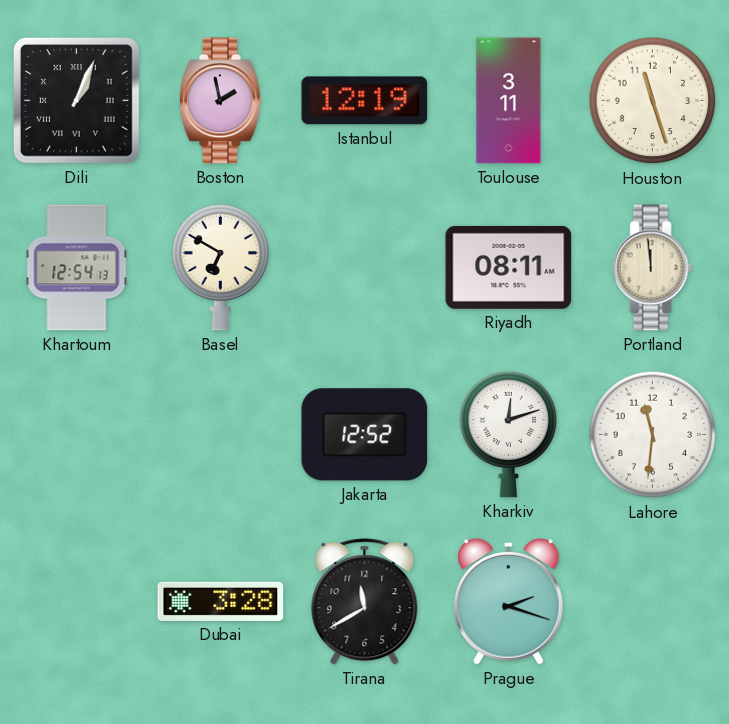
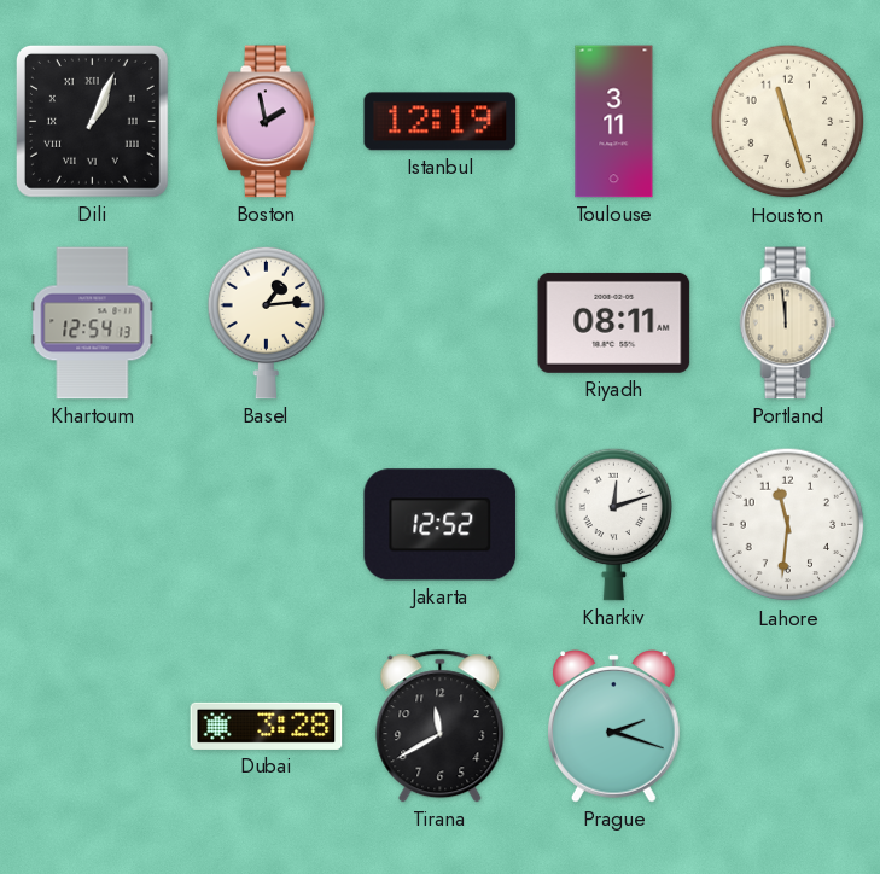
Basel: 6:50 -> 1:14
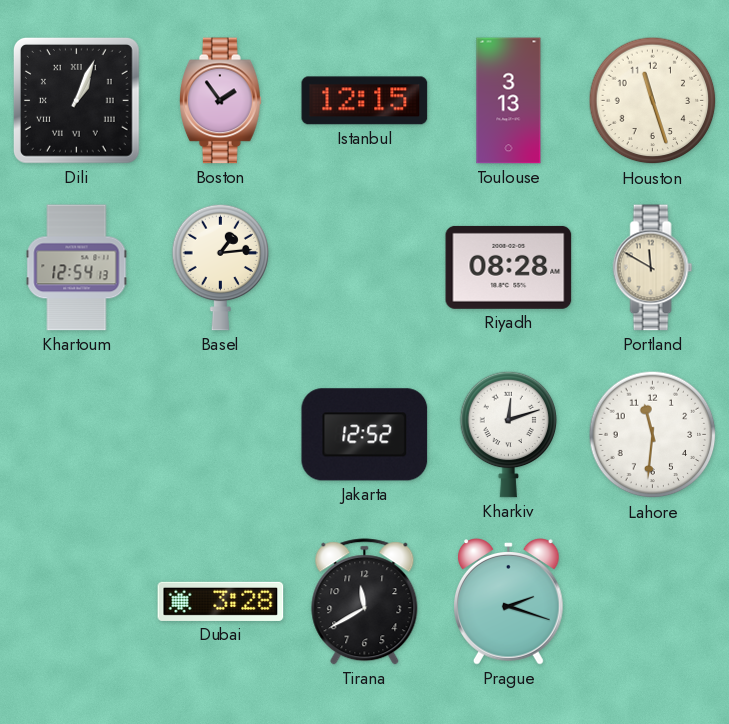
Boston: 1:58 -> 1:54
Istanbul: 12:19 -> 12:15
Toulouse: 3:11 -> 3:13
Riyadh: 08:11 -> 08:28
Portland: 11:59 -> 11:50
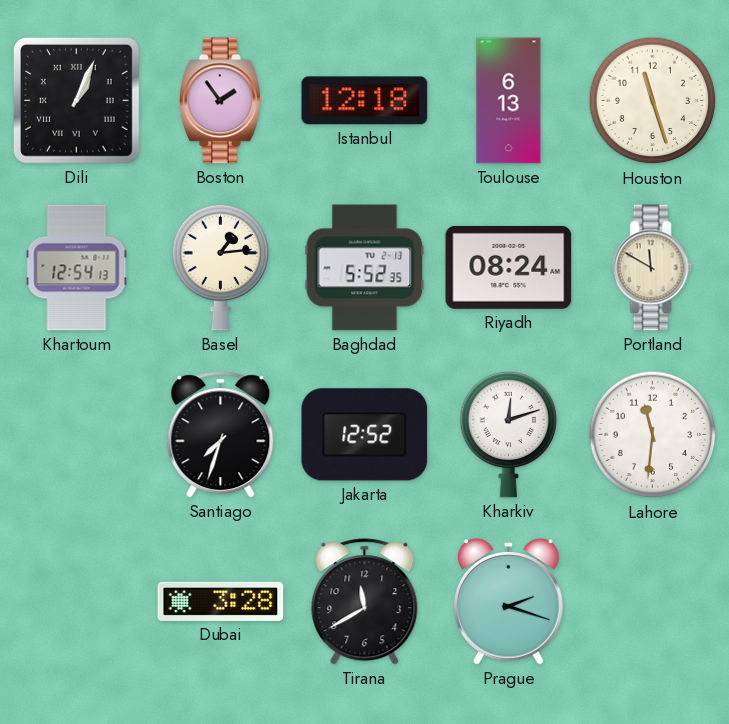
Istanbul: 12:15 -> 12:18
Toulouse: 3:13 -> 6:13
Baghdad: none -> 5:52
Riyadh: 08:28 -> 08:24
Santiago: none -> 7:33
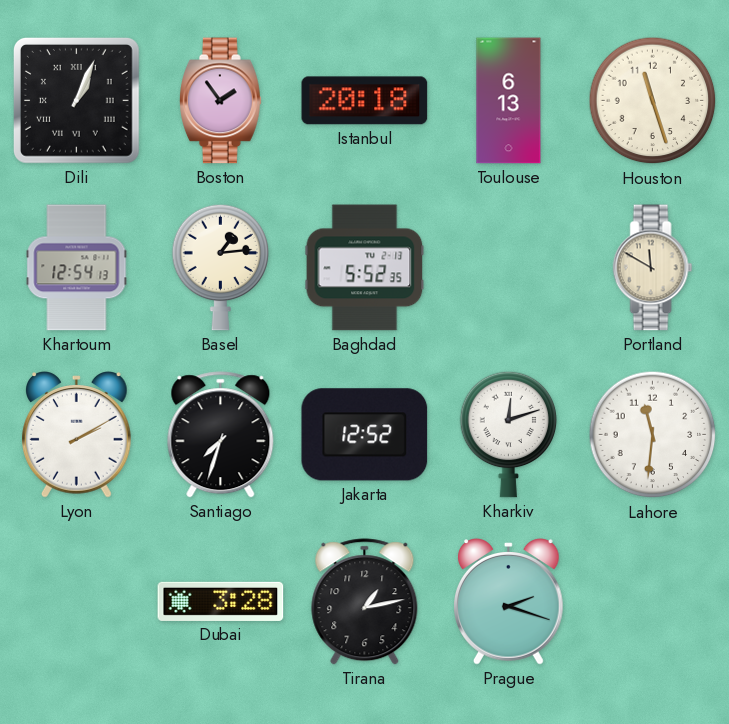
Istanbul: 12:18 -> 20:18
Riyadh: 08:24 -> none
Lyon: none -> 2:10
Tirana: 11:40 -> 1:13
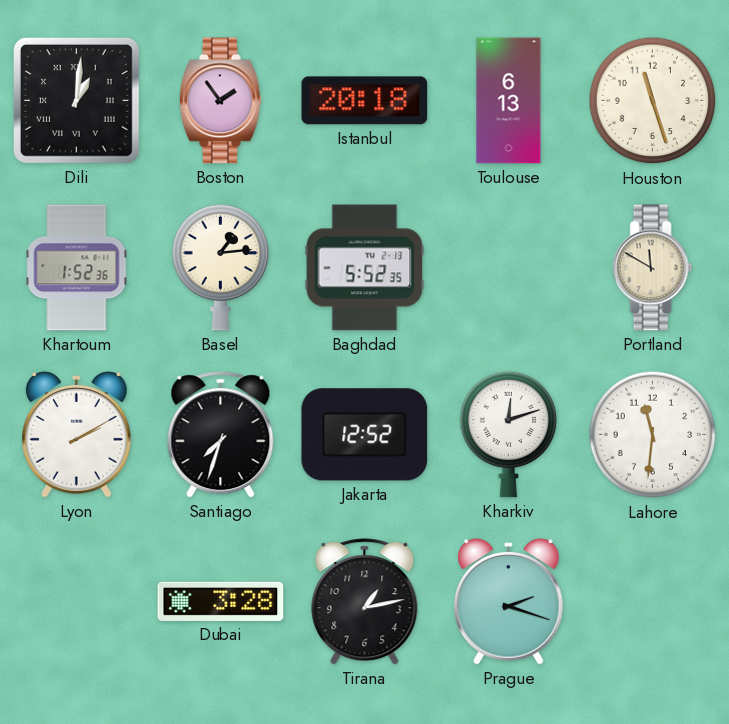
Dili: 1:04 -> 1:01
Khartoum: 12:54 -> 1:52
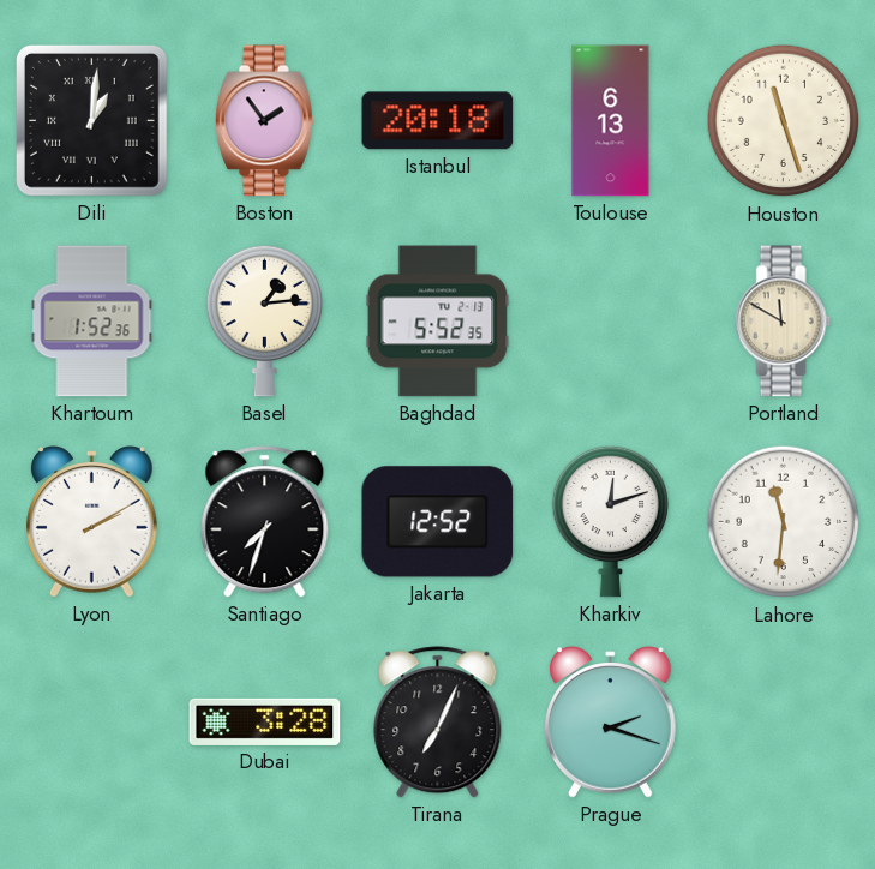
Tirana: 1:13 -> 7:04
